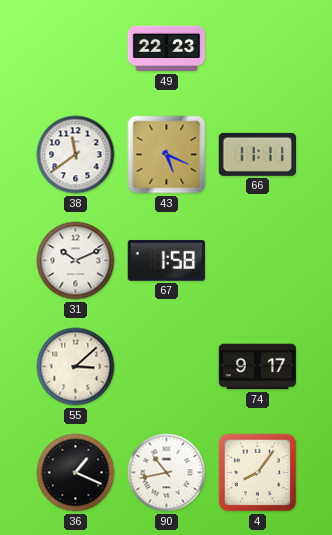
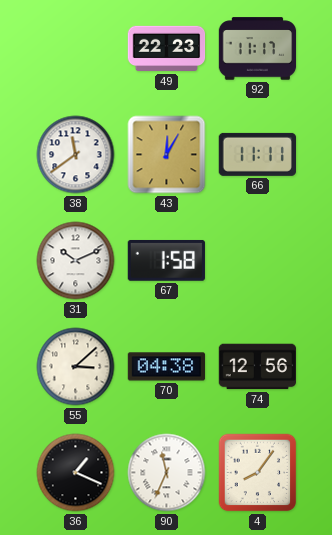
92: none -> 11:17
43: 5:19 -> 12:05
70: none -> 04:38
74: 9:17 -> 12:56
90: 10:43 -> 11:34
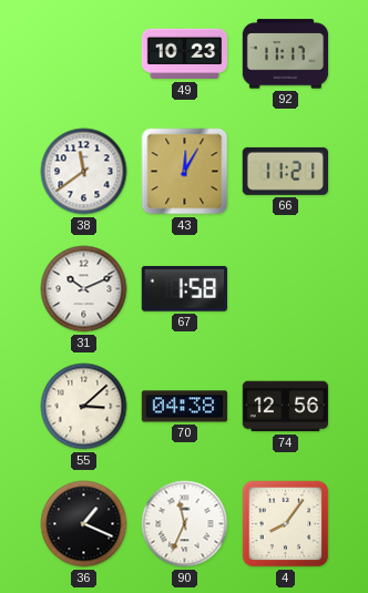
49: 22:23 -> 10:23
66: 11:11 -> 11:21
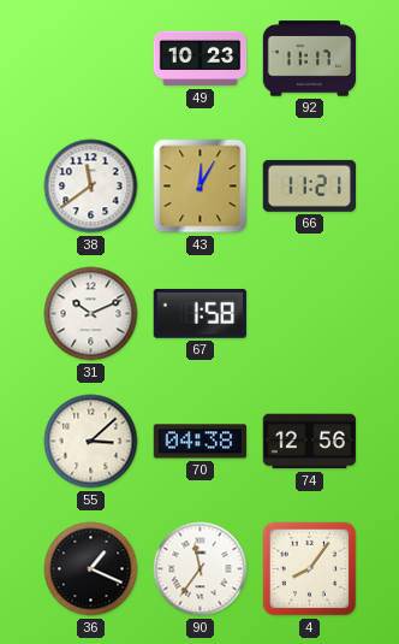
90: 11:34 -> 11:36
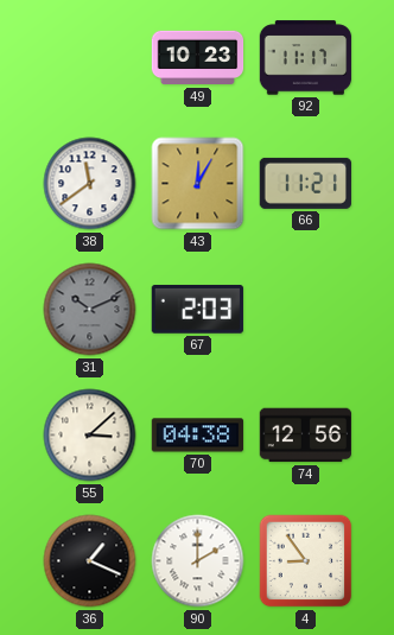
31 dial: white -> grey
67: 1:58 -> 2:03
90: 11:36 -> 2:00
4: 8:06 -> 8:54
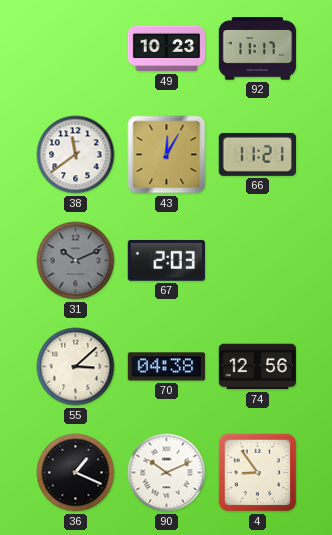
90: 2:00 -> 10:11
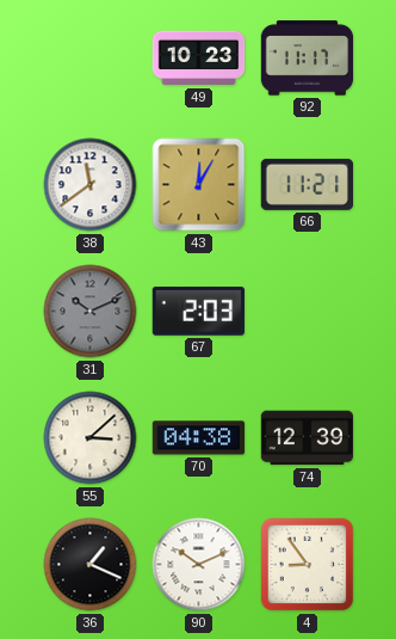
74: 12:56 -> 12:39
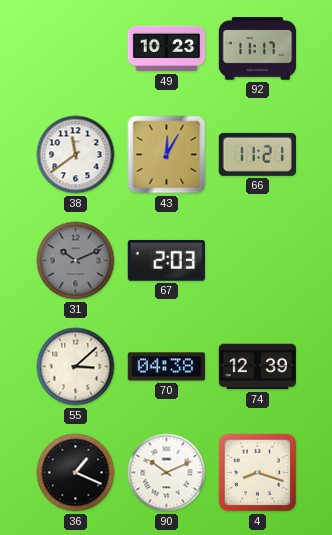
4: 8:54 -> 8:18
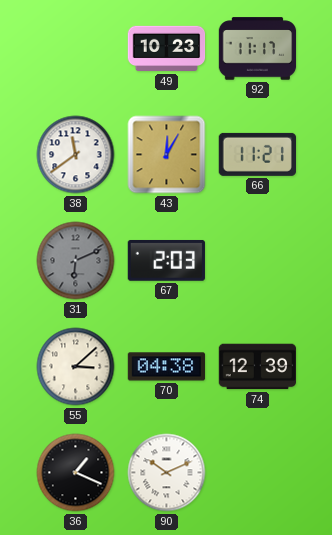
31: 10:11 -> 6:11
4: 8:18 -> none
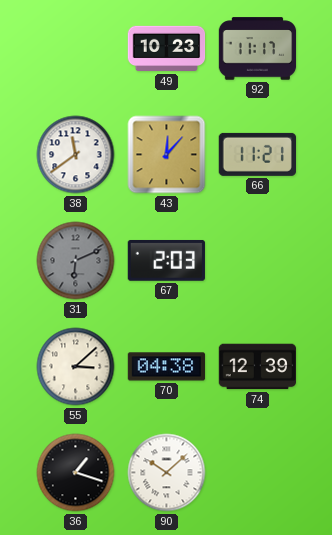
43: 12:05 -> 12:07
36: 1:19 -> 1:18
90: 10:11 -> 10:08
